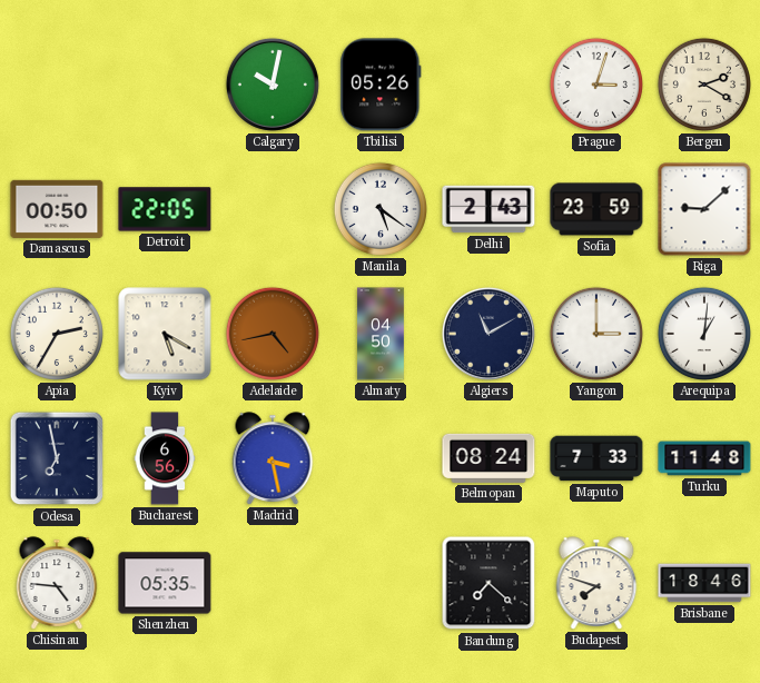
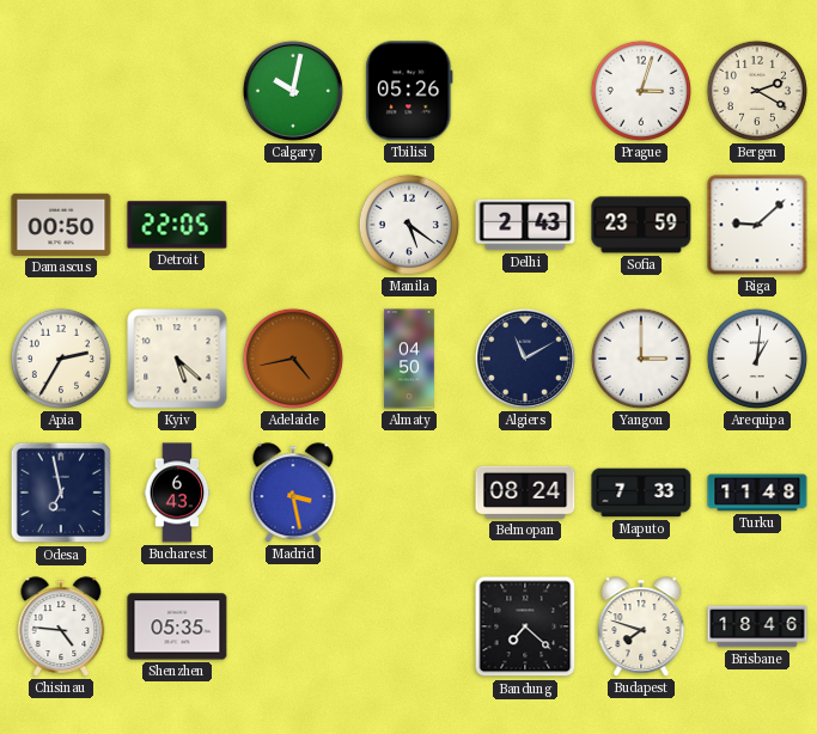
Kyiv: 5:20 -> 5:22
Bucharest: 6:56 -> 6:43
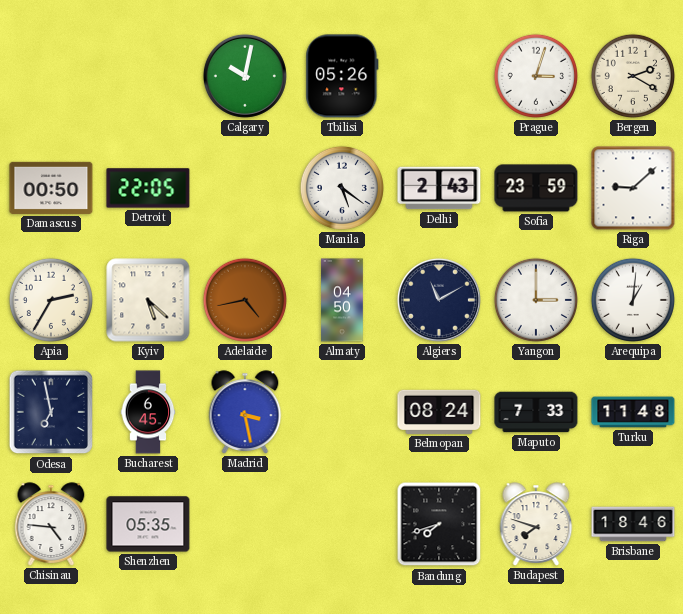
Bucharest: 6:43 -> 6:45
Bandung: 7:22 -> 7:42
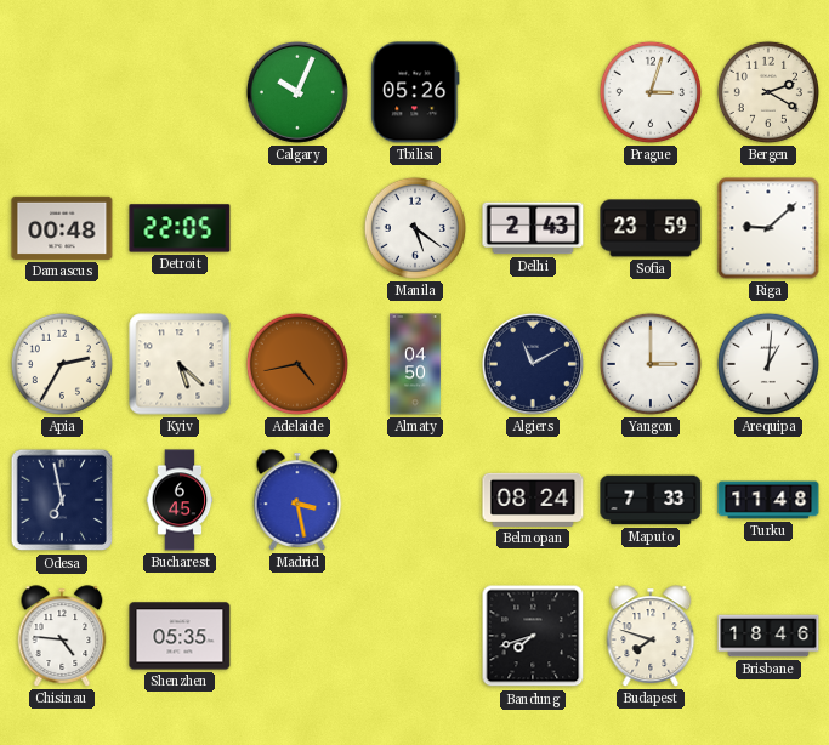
Calgary: 10:02 -> 10:04
Damascus: 00:50 -> 00:48
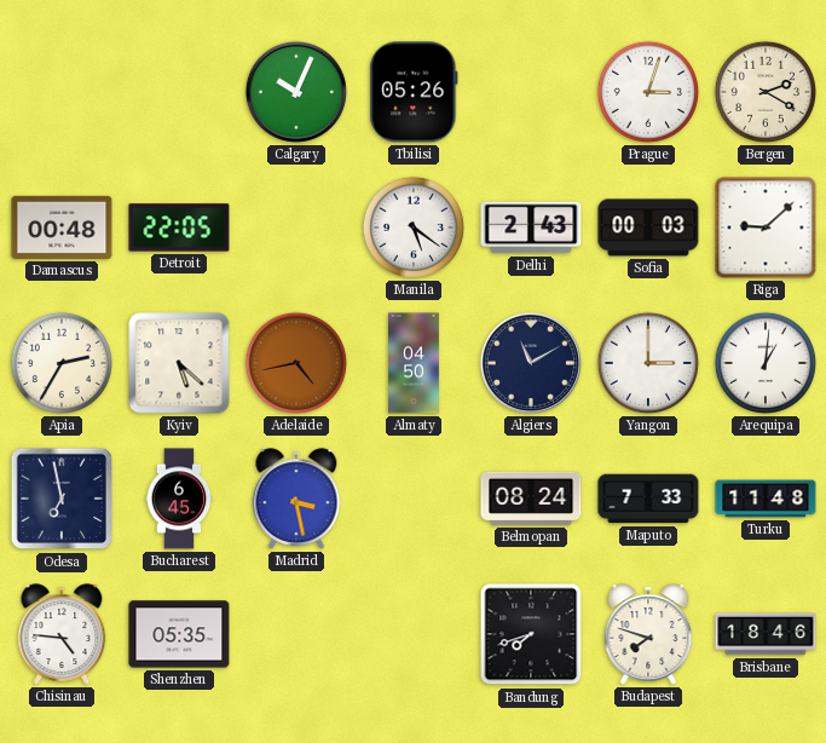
Sofia: 23:59 -> 00:03
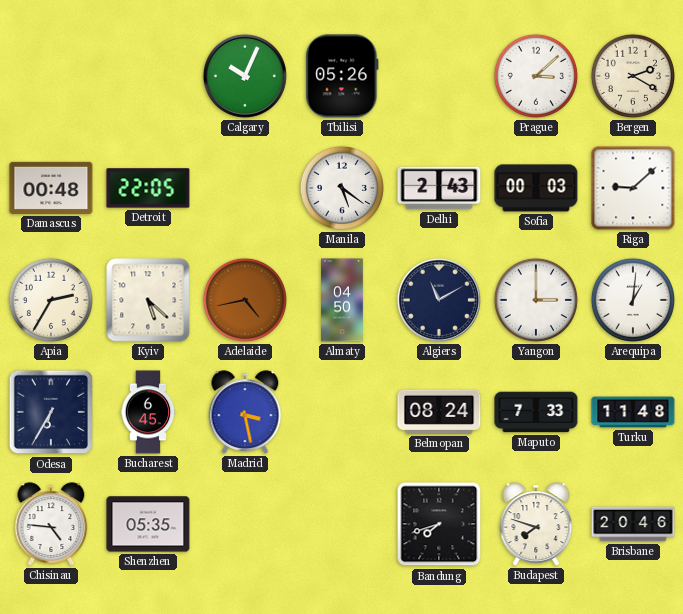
Prague: 3:03 -> 3:08
Odesa: 6:58 -> 6:35
Brisbane: 18:46 -> 20:46
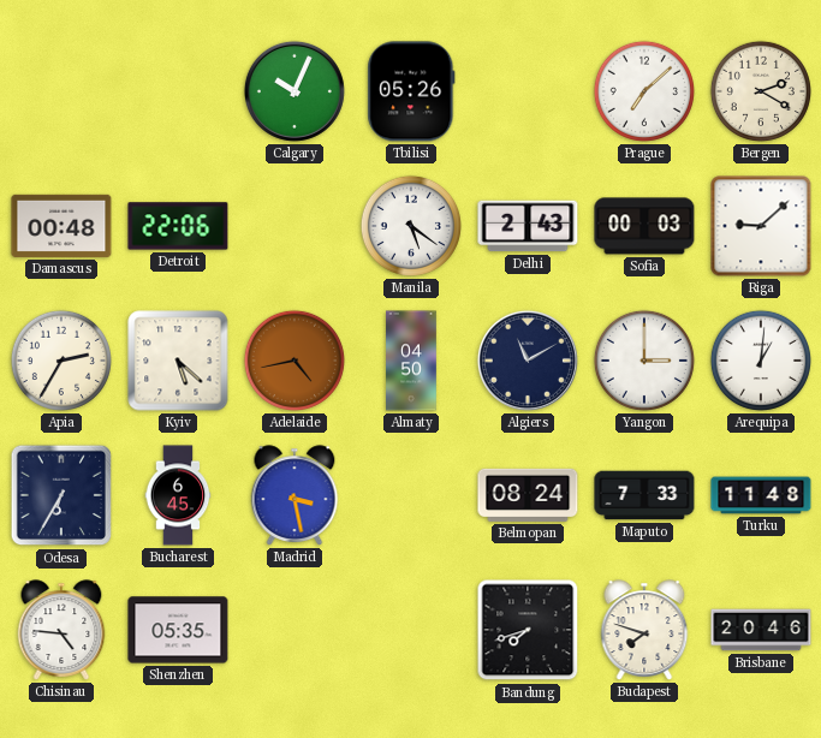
Prague: 3:08 -> 7:08
Detroit: 22:05 -> 22:06
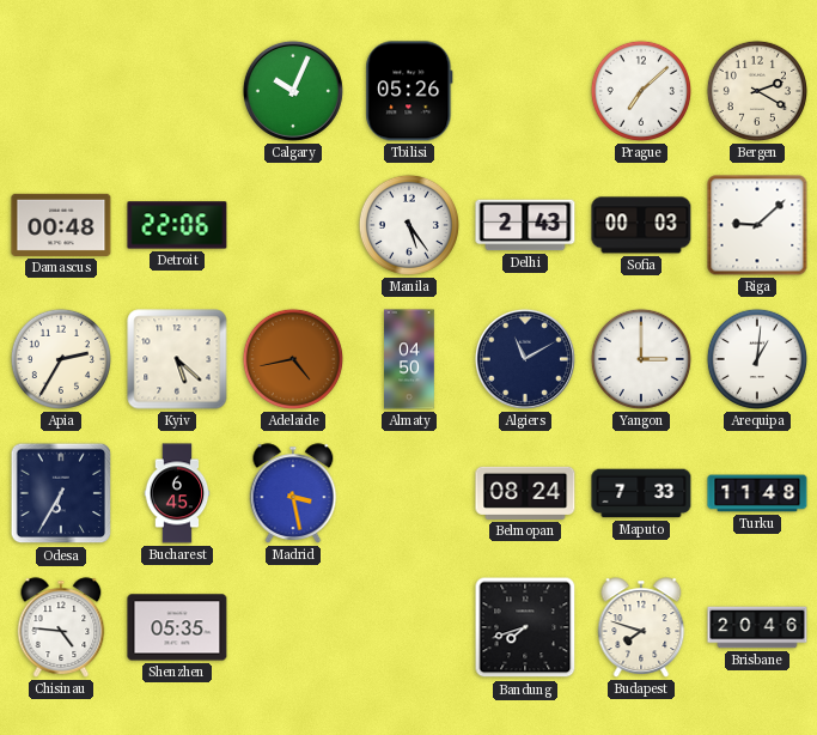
Manila: 5:21 -> 5:24
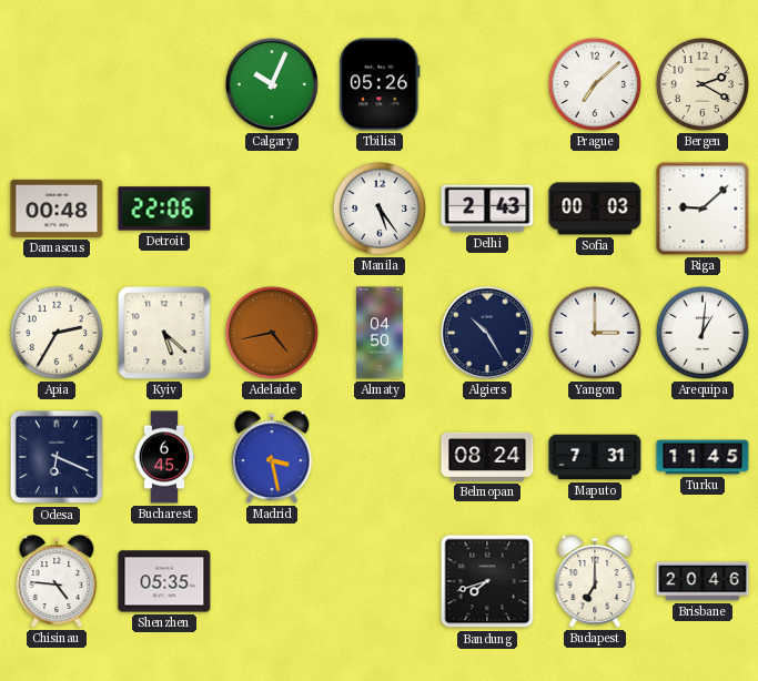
Algiers: 11:10 -> 10:25
Odesa: 6:35 -> 6:19
Maputo: 7:33 -> 7:31
Turku: 11:48 -> 11:45
Budapest: 7:48 -> 7:00
